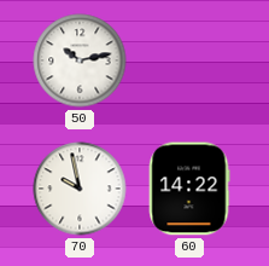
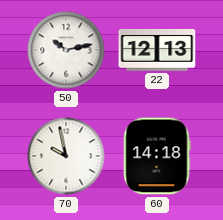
22: none -> 12:13
60: 14:22 -> 14:18
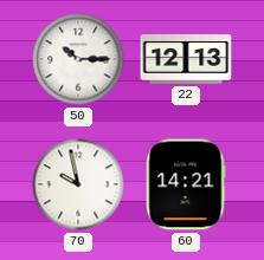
50: 10:13 -> 10:15
60: 14:18 -> 14:21
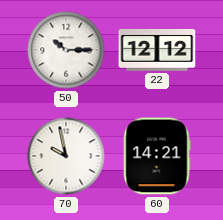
22: 12:13 -> 12:12
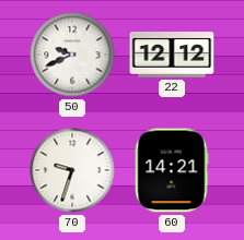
50: 10:15 -> 9:41
70: 9:58 -> 9:33
